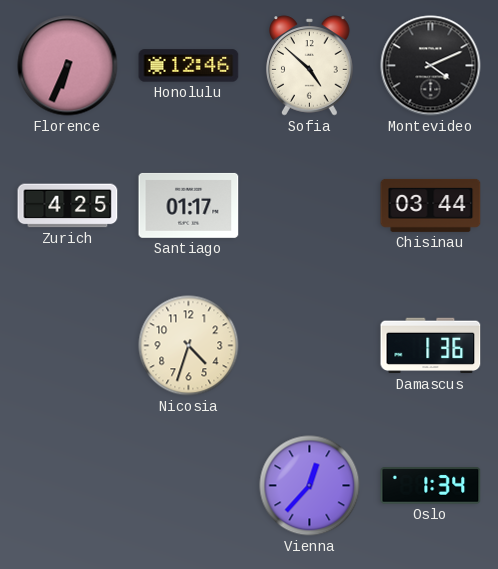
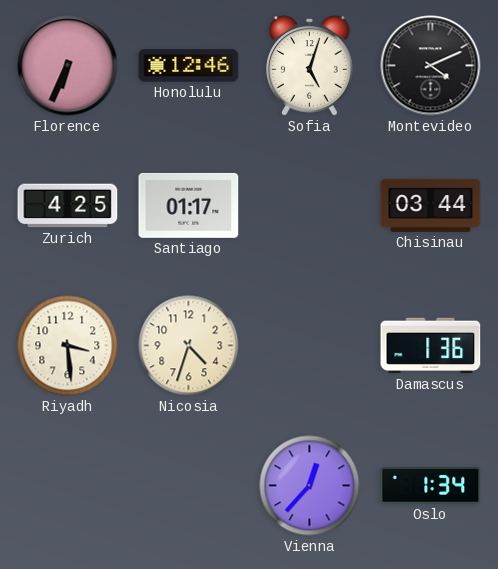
Sofia: 4:52 -> 5:03
Riyadh: none -> 3:29
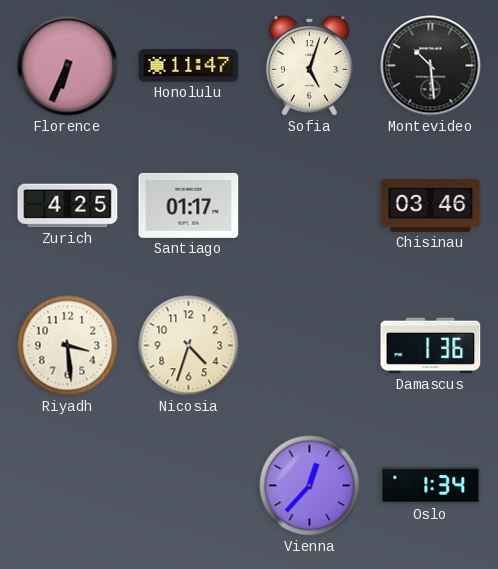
Honolulu: 12:46 -> 11:47
Montevideo: 4:11 -> 10:29
Chisinau: 03:44 -> 03:46
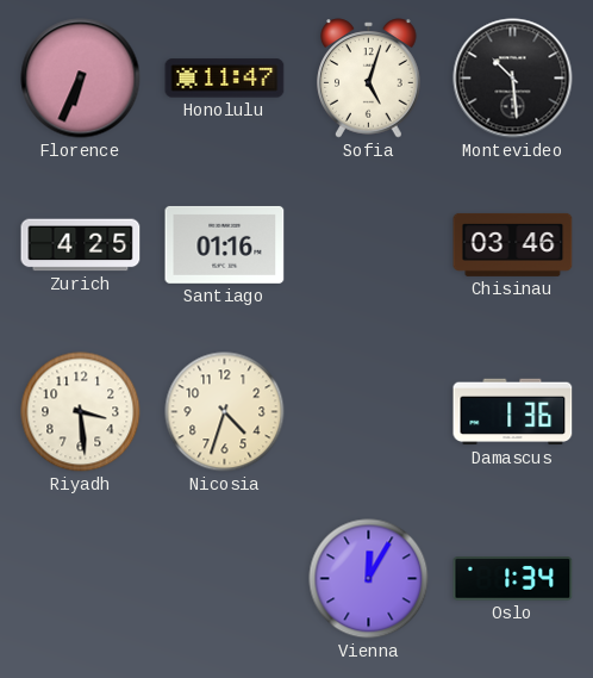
Santiago: 01:17 -> 01:16
Vienna: 12:37 -> 12:05
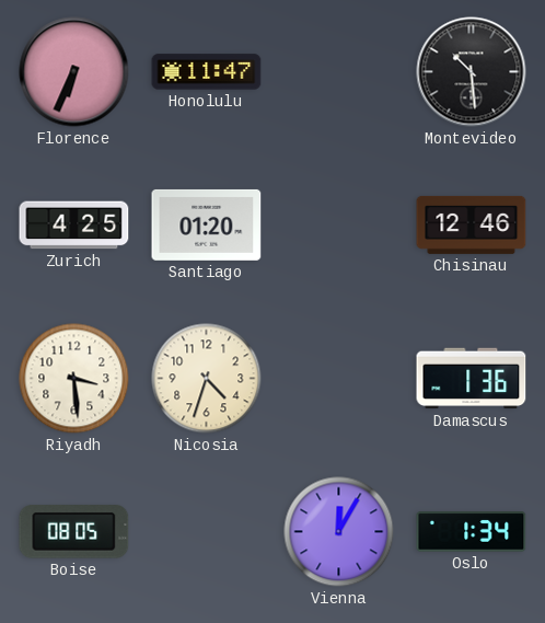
Sofia: 5:03 -> none
Santiago: 01:16 -> 01:20
Chisinau: 03:46 -> 12:46
Boise: none -> 08:05
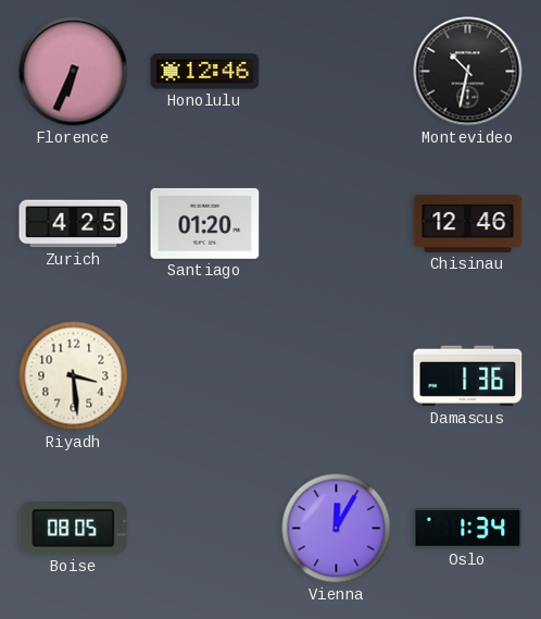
Honolulu: 11:47 -> 12:46
Montevideo: 10:29 -> 10:32
Nicosia: 4:33 -> none
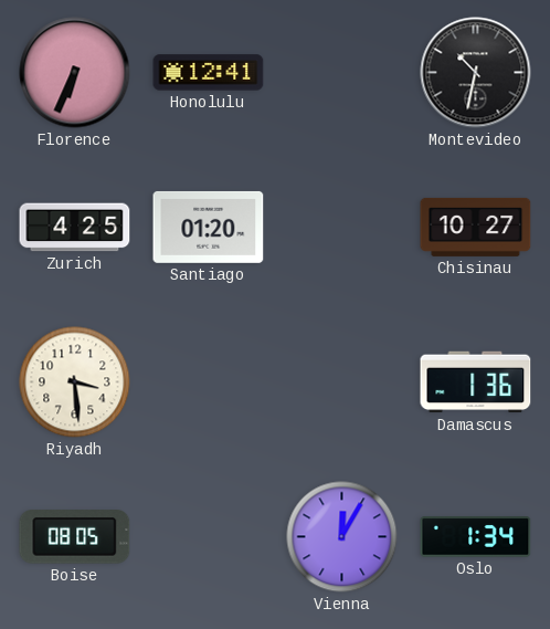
Honolulu: 12:46 -> 12:41
Chisinau: 12:46 -> 10:27
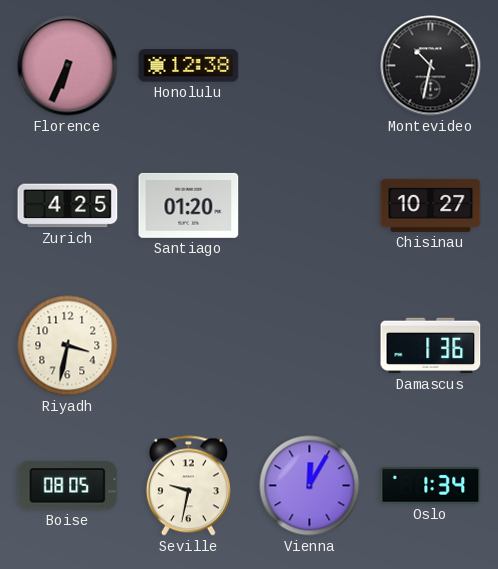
Honolulu: 12:41 -> 12:38
Riyadh: 3:29 -> 3:32
Seville: none -> 9:32
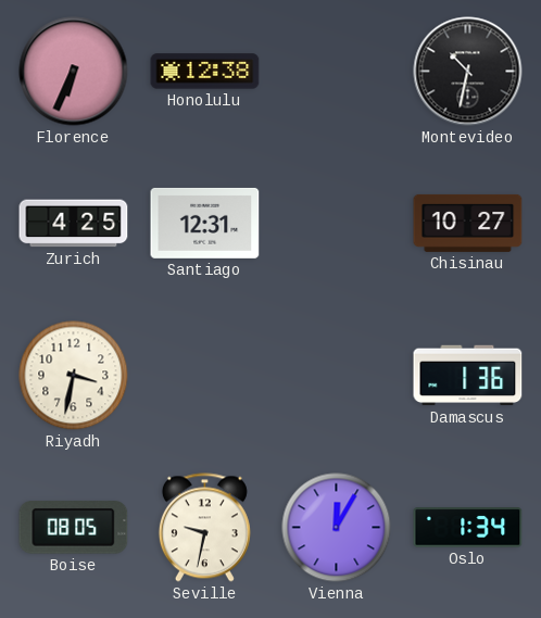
Santiago: 01:20 -> 12:31
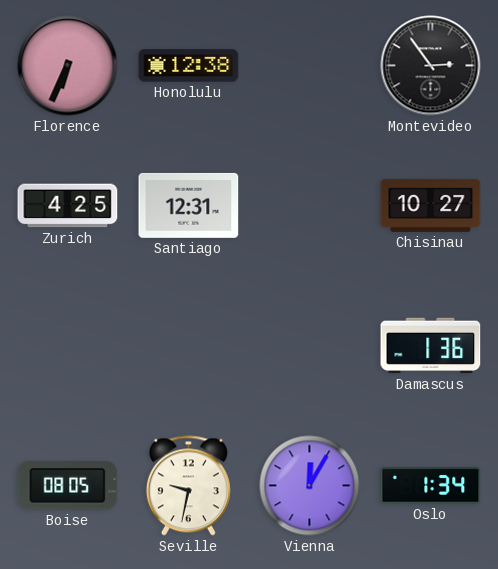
Montevideo: 10:32 -> 2:54
Riyadh: 3:32 -> none
